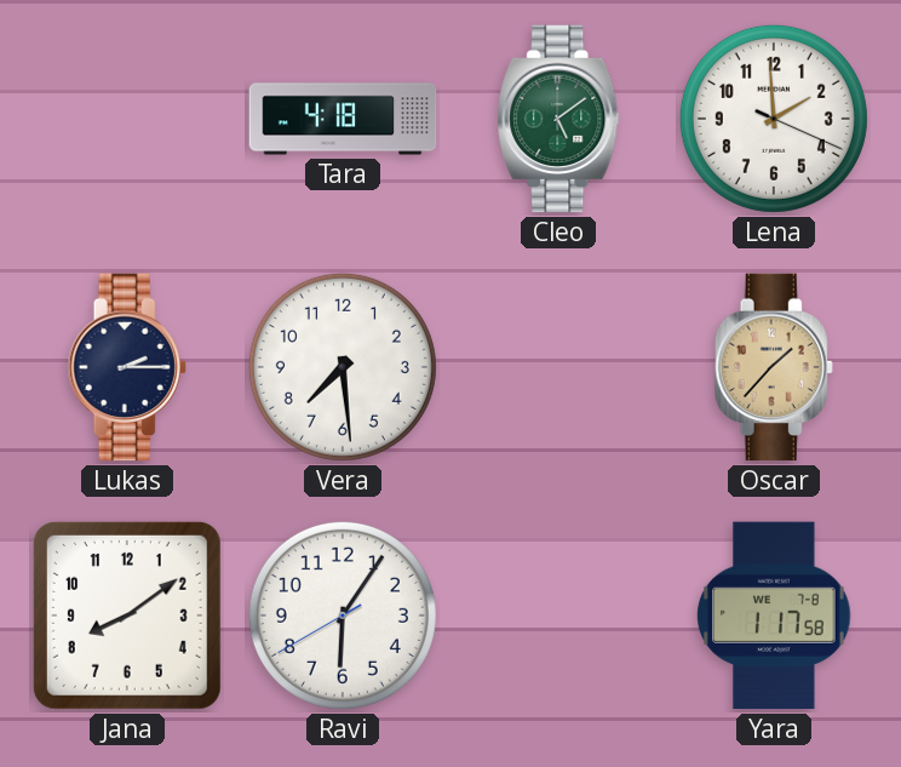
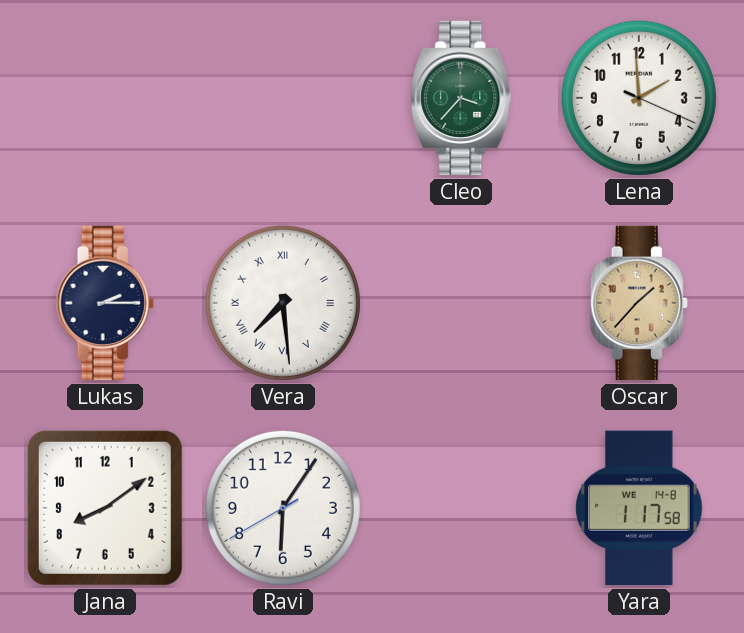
Tara: 4:18 -> none
Cleo: 5:09 -> 3:37
Vera numerals: Arabic -> Roman
Yara date: WE 7-8 -> WE 14-8
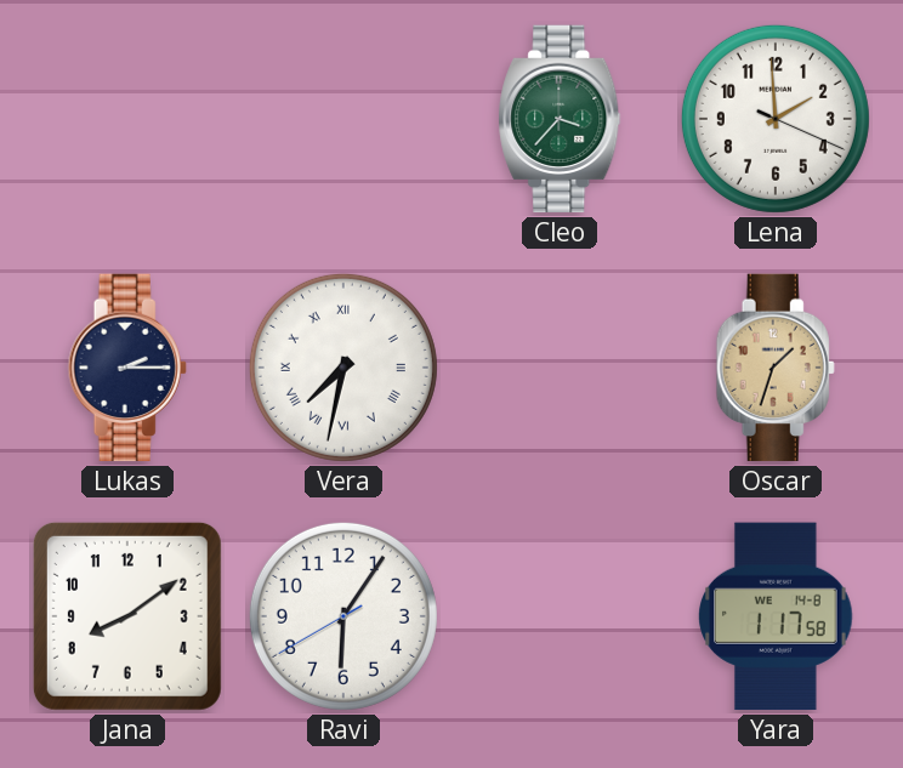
Vera: 7:29 -> 7:32
Oscar: 1:37 -> 1:33
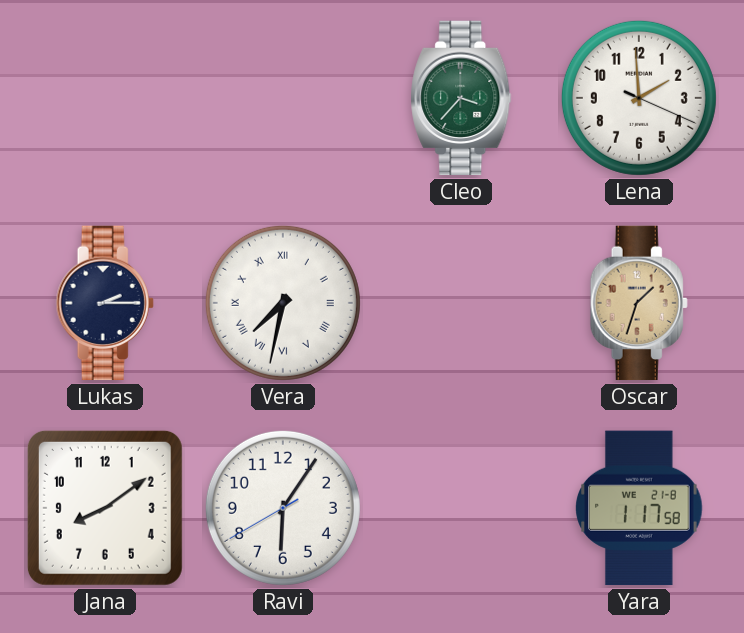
Yara date: WE 14-8 -> WE 21-8
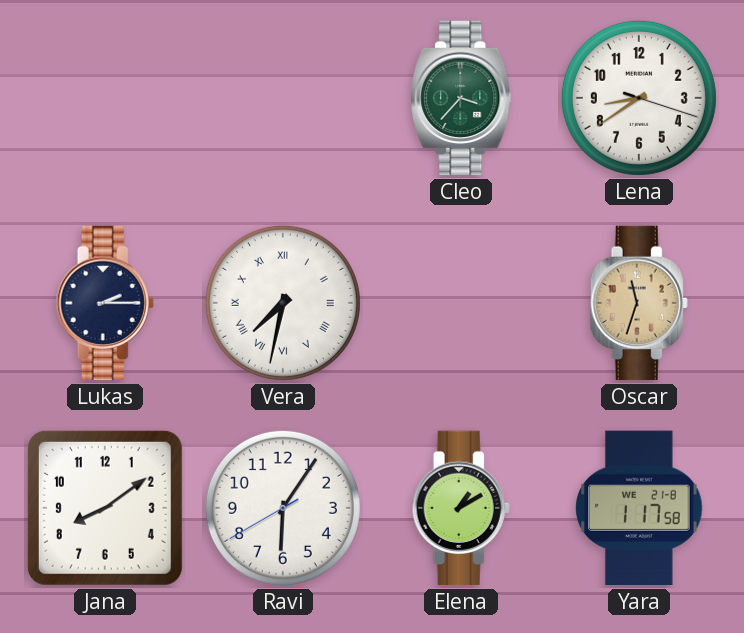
Lena: 1:59 -> 8:39
Oscar: 1:33 -> 11:33
Elena: none -> 1:10
